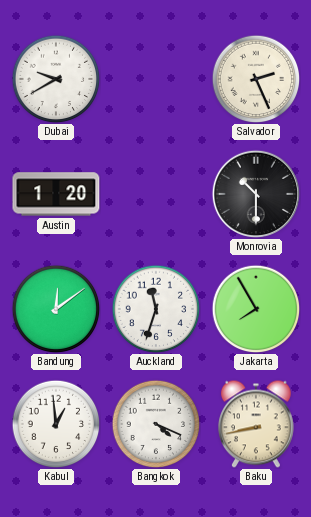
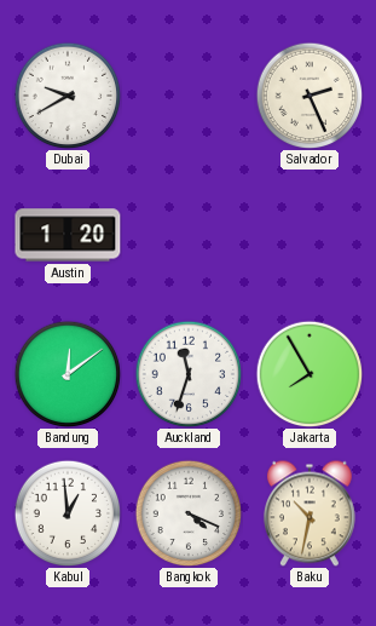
Monrovia: 10:30 -> none
Baku: 8:43 -> 10:32
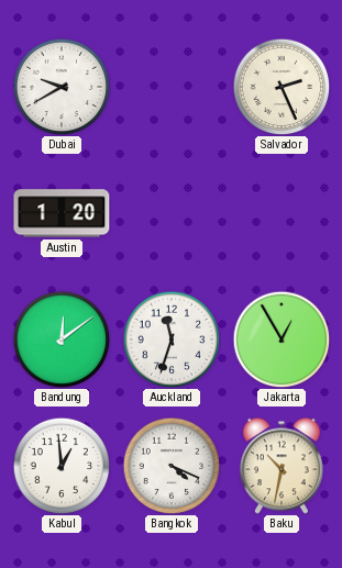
Jakarta: 7:55 -> 12:55
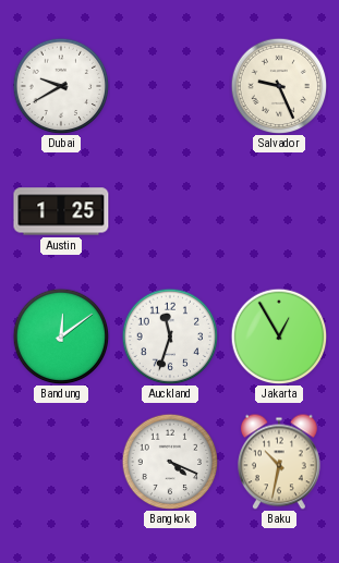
Salvador: 2:26 -> 9:26
Austin: 1:20 -> 1:25
Kabul: 12:59 -> none
